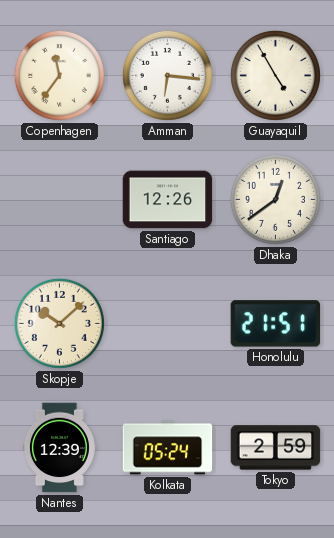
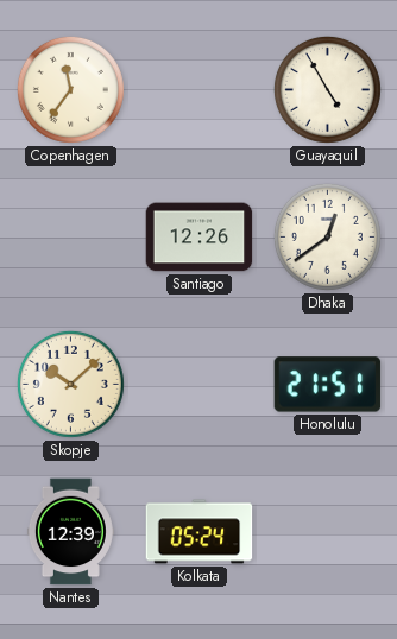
Amman: 6:16 -> none
Tokyo: 2:59 -> none
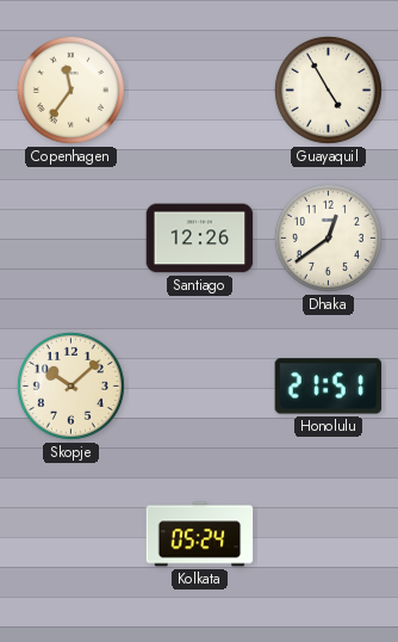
Nantes: 12:39 -> none
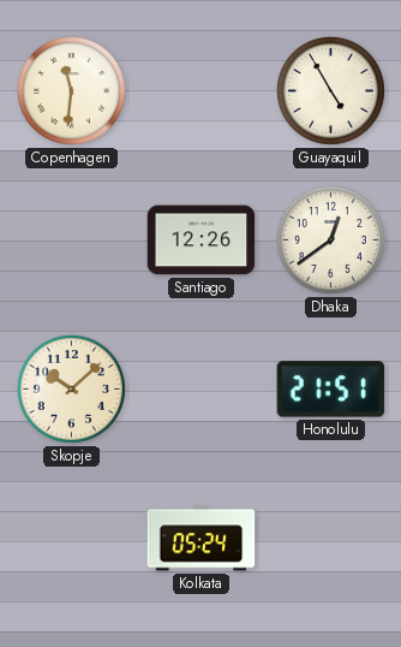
Copenhagen: 11:36 -> 11:31
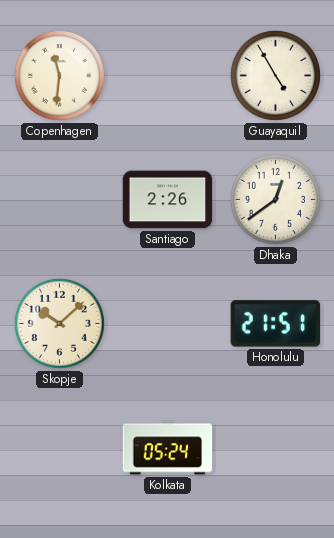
Santiago: 12:26 -> 2:26
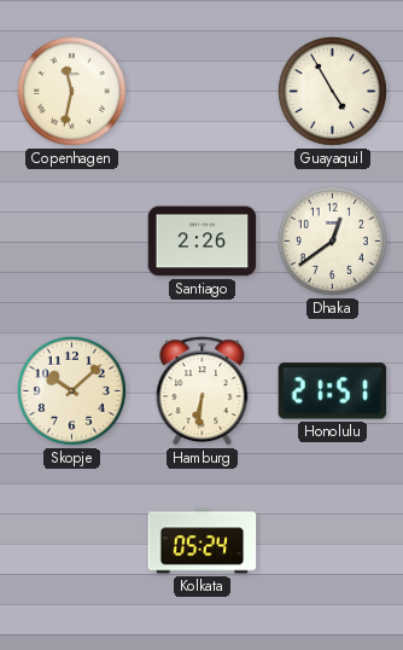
Copenhagen: 11:31 -> 11:32
Hamburg: none -> 6:31
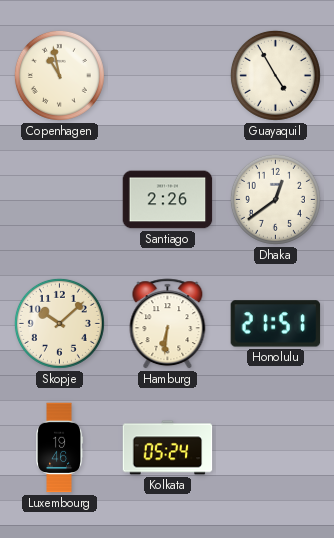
Copenhagen: 11:32 -> 10:58
Luxembourg: none -> 19:46
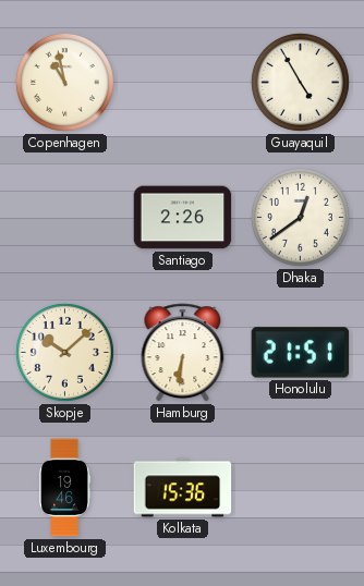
Kolkata: 05:24 -> 15:36
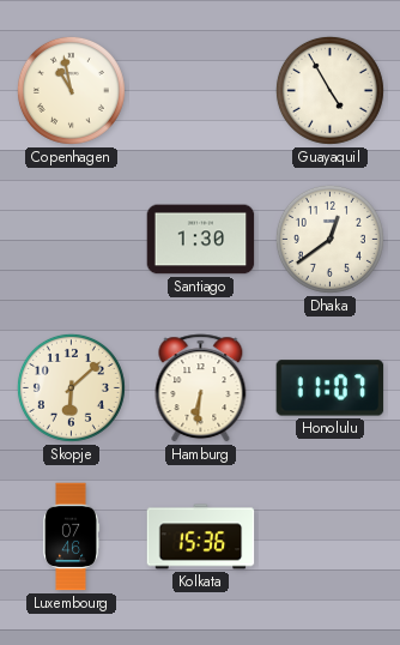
Santiago: 2:26 -> 1:30
Skopje: 10:08 -> 6:08
Honolulu: 21:51 -> 11:07
Luxembourg: 19:46 -> 07:46
